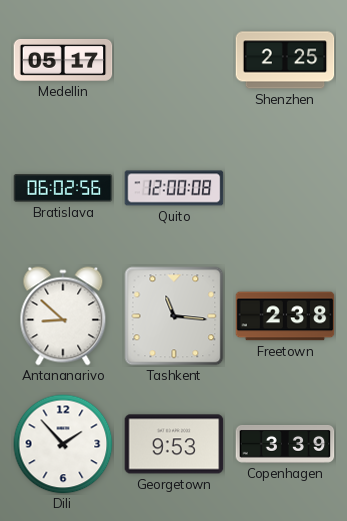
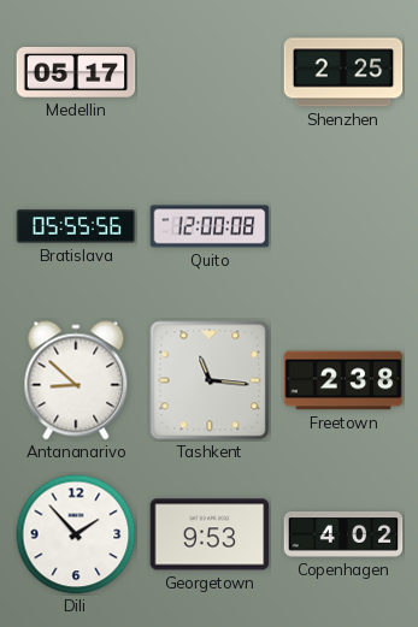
Bratislava: 06:02 -> 05:55
Copenhagen: 3:39 -> 4:02
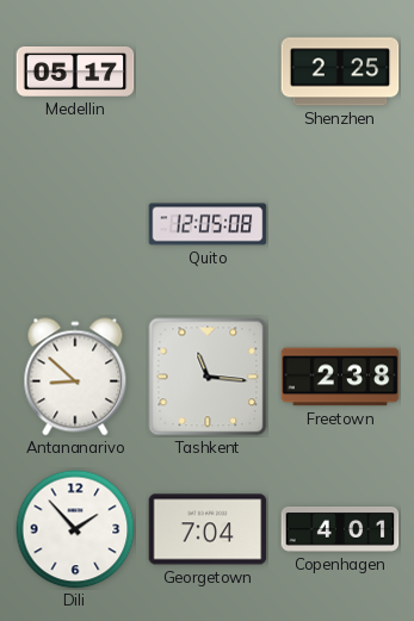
Bratislava: 05:55 -> none
Quito: 12:00 -> 12:05
Georgetown: 9:53 -> 7:04
Copenhagen: 4:02 -> 4:01
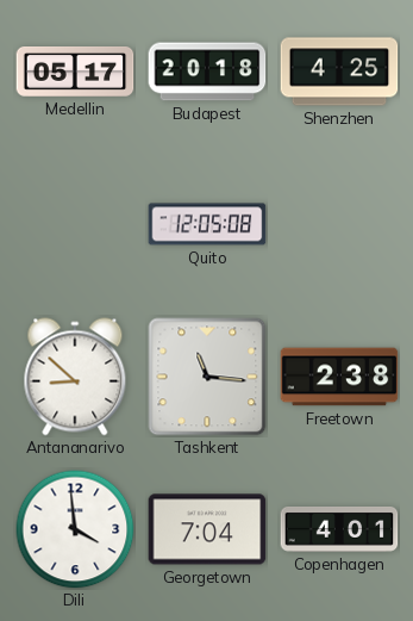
Budapest: none -> 20:18
Shenzhen: 2:25 -> 4:25
Dili: 1:53 -> 3:59
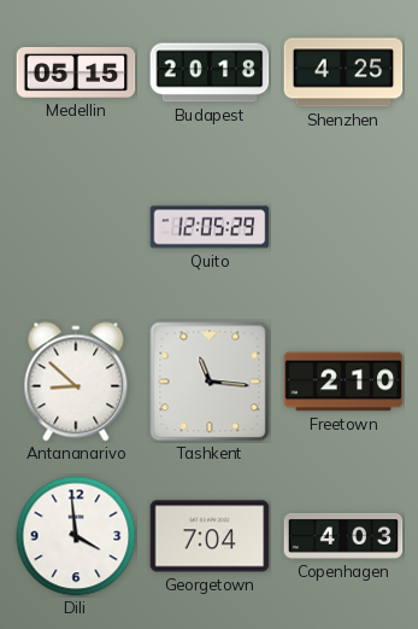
Medellin: 05:17 -> 05:15
Quito: 12:05:08 -> 12:05:29
Freetown: 2:38 -> 2:10
Copenhagen: 4:01 -> 4:03
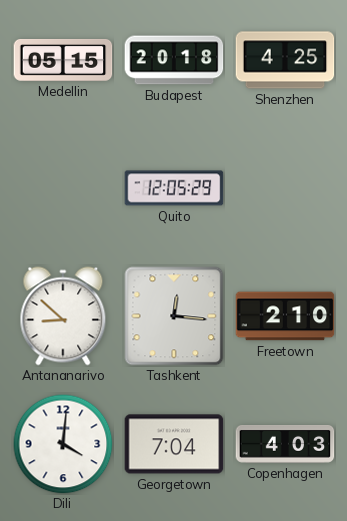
Tashkent: 11:16 -> 12:16
Dili: 3:59 -> 4:01
